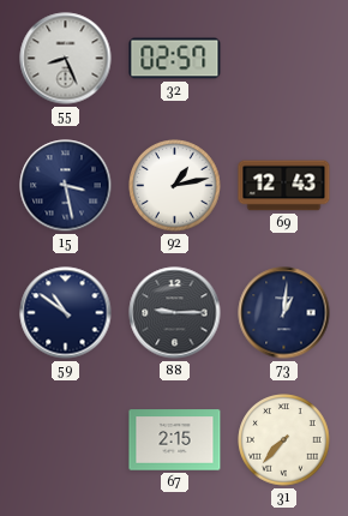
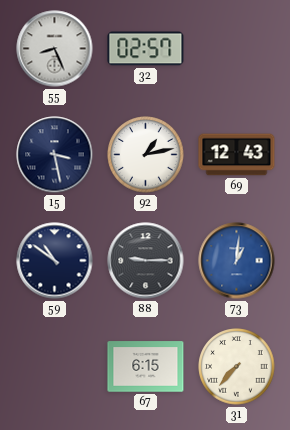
73 dial: navy -> blue
67: 2:15 -> 6:15
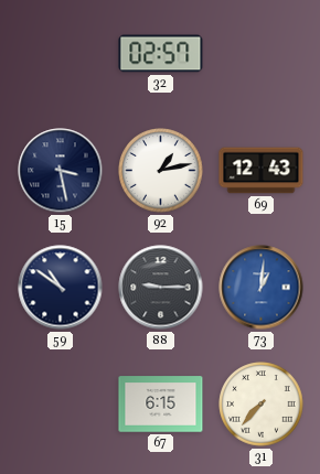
55: 8:26 -> none
